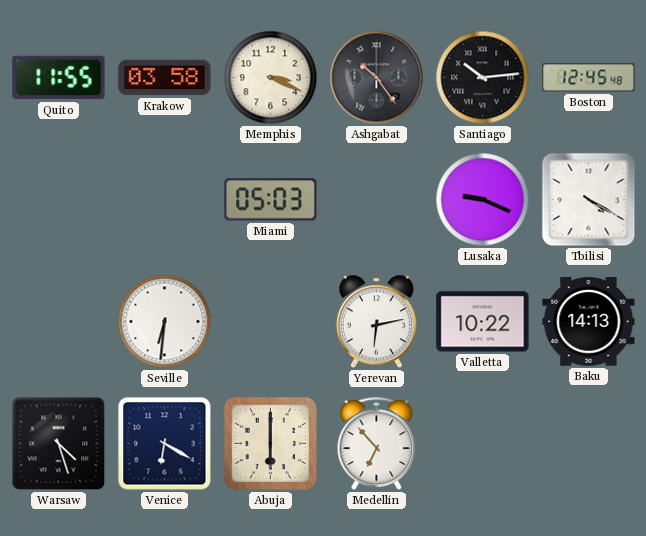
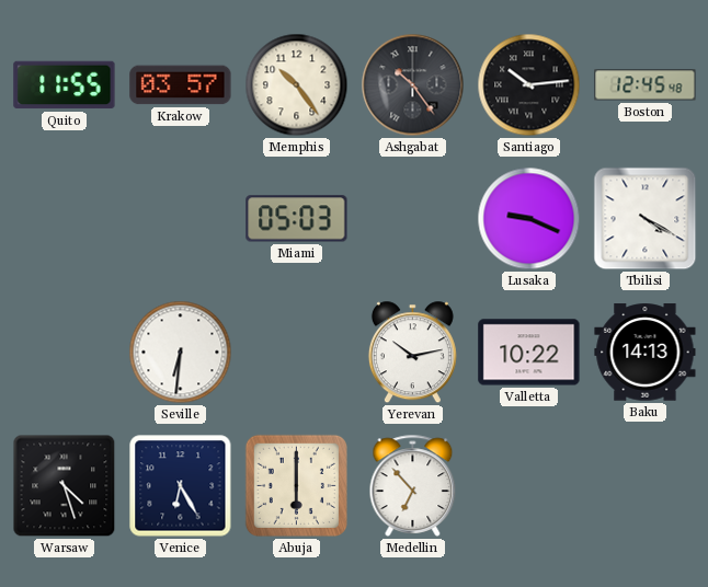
Krakow: 03:58 -> 03:57
Memphis: 3:19 -> 10:24
Yerevan: 6:13 -> 10:13
Venice: 6:20 -> 6:25
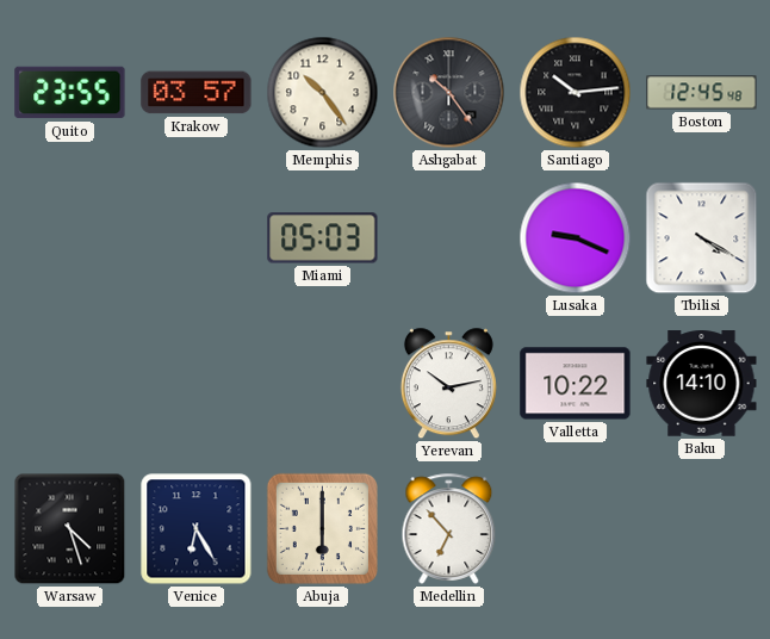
Quito: 11:55 -> 23:55
Seville: 6:31 -> none
Baku: 14:13 -> 14:10
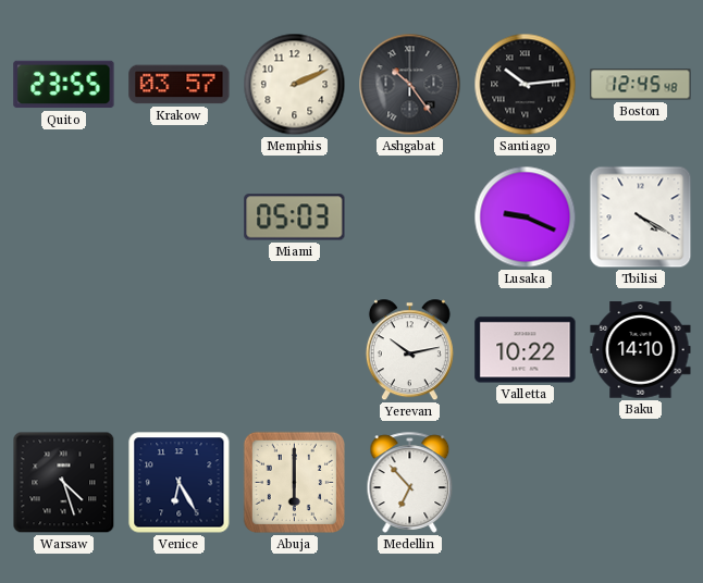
Memphis: 10:24 -> 2:11
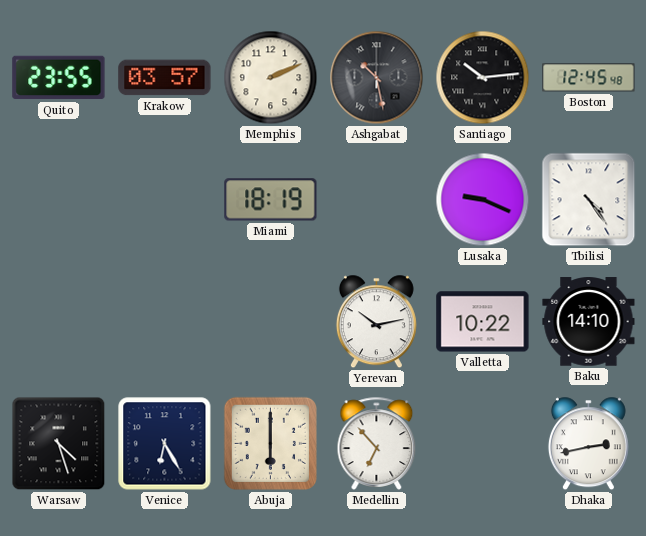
Ashgabat: 10:24 -> 10:28
Miami: 05:03 -> 18:19
Tbilisi: 4:20 -> 4:24
Dhaka: none -> 2:43
